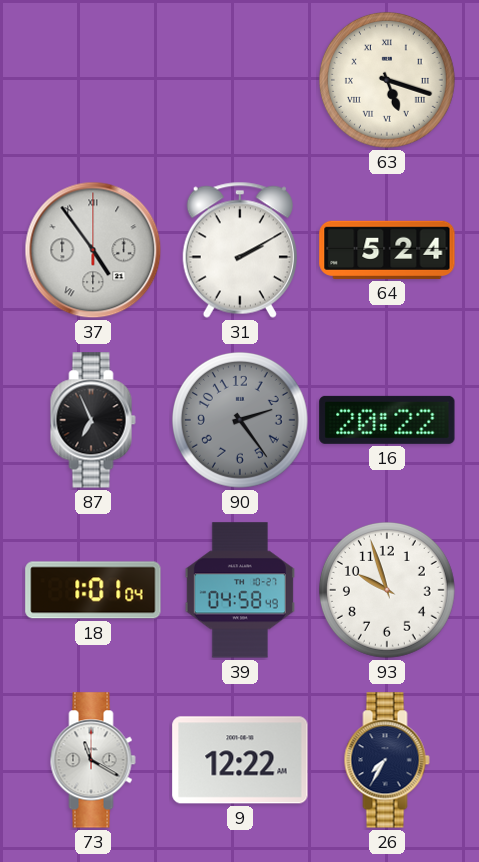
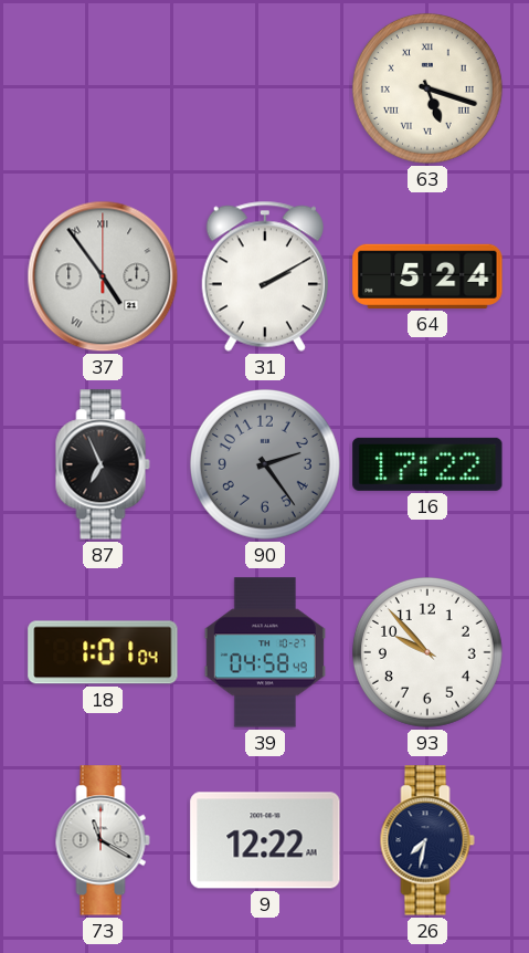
16: 20:22 -> 17:22
93: 9:57 -> 9:53
26: 7:35 -> 7:32
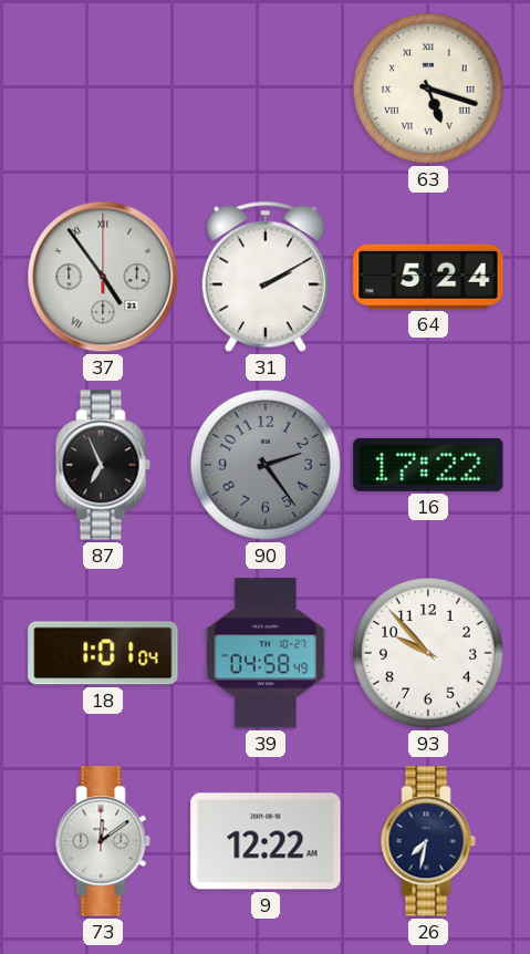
73: 11:20 -> 12:09
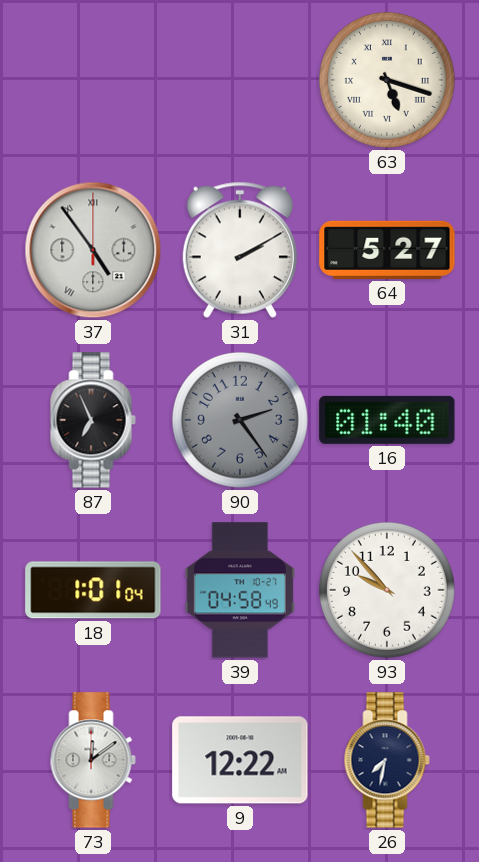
64: 5:24 -> 5:27
16: 17:22 -> 01:40
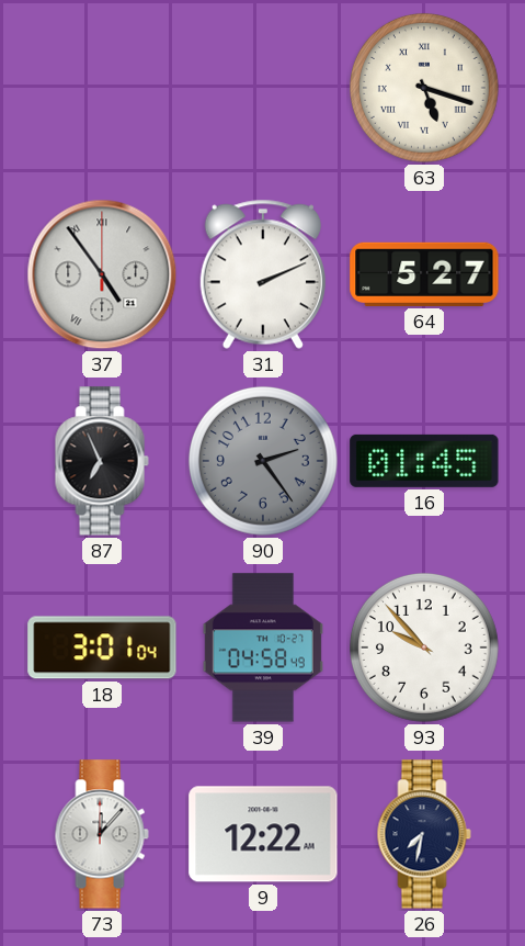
31: 2:10 -> 2:11
16: 01:40 -> 01:45
18: 1:01 -> 3:01
73: 12:09 -> 12:07
